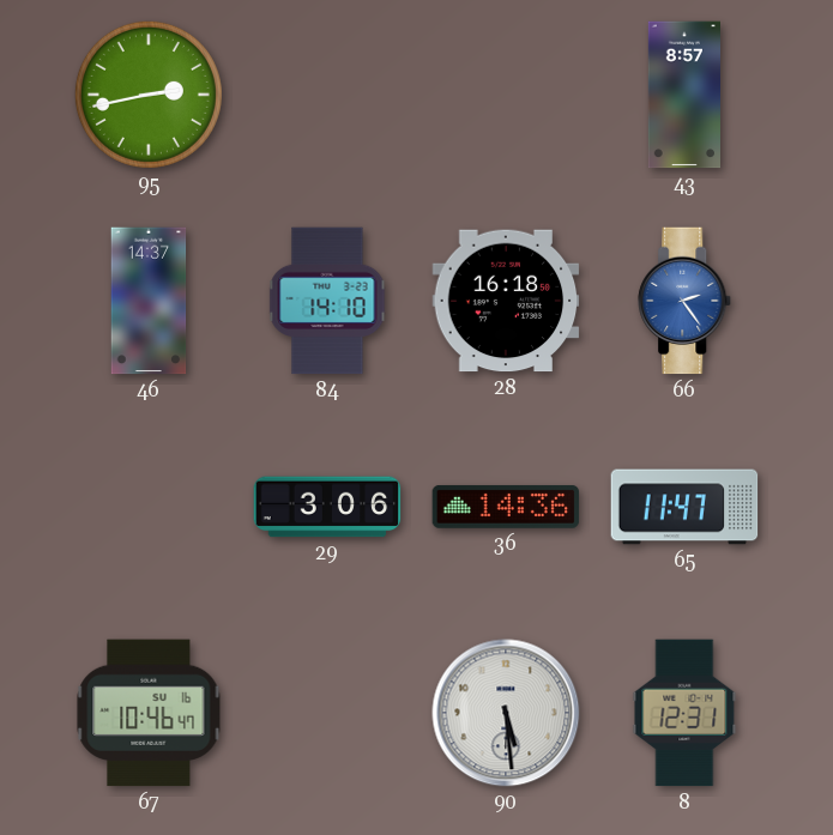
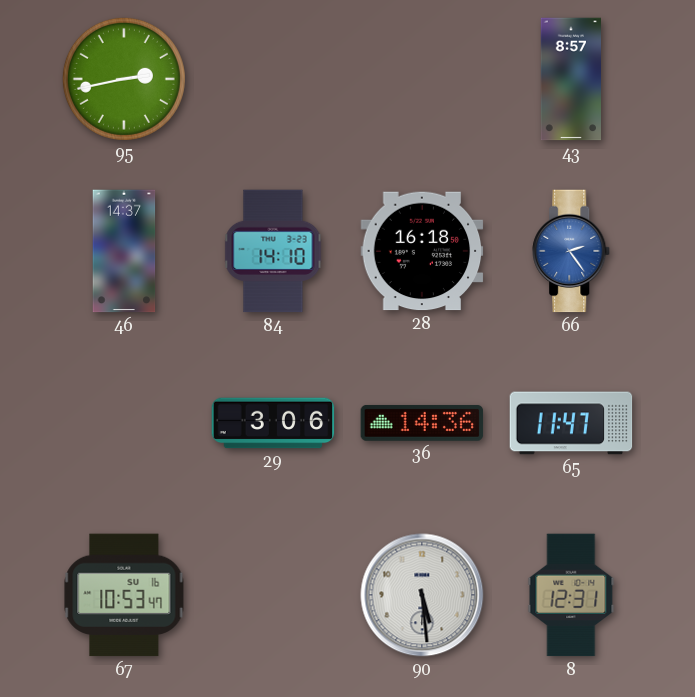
67: 10:46 -> 10:53
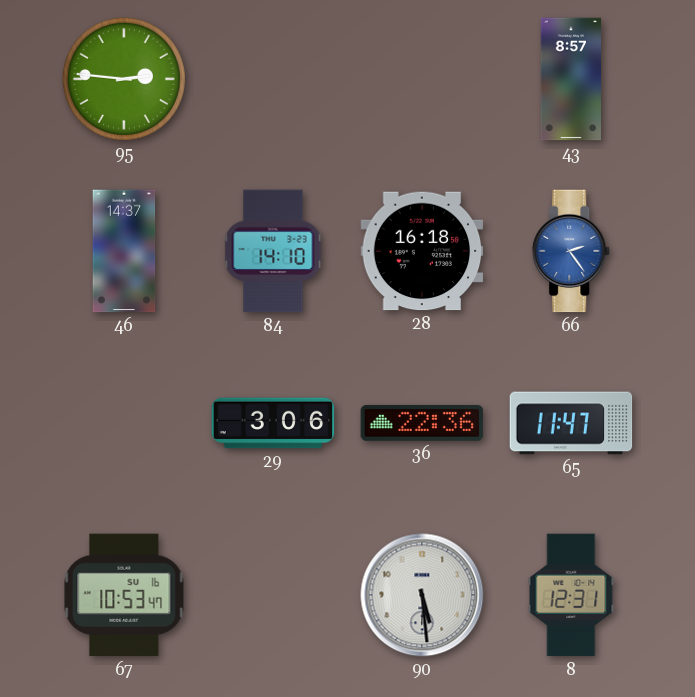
95: 2:43 -> 2:46
36: 14:36 -> 22:36
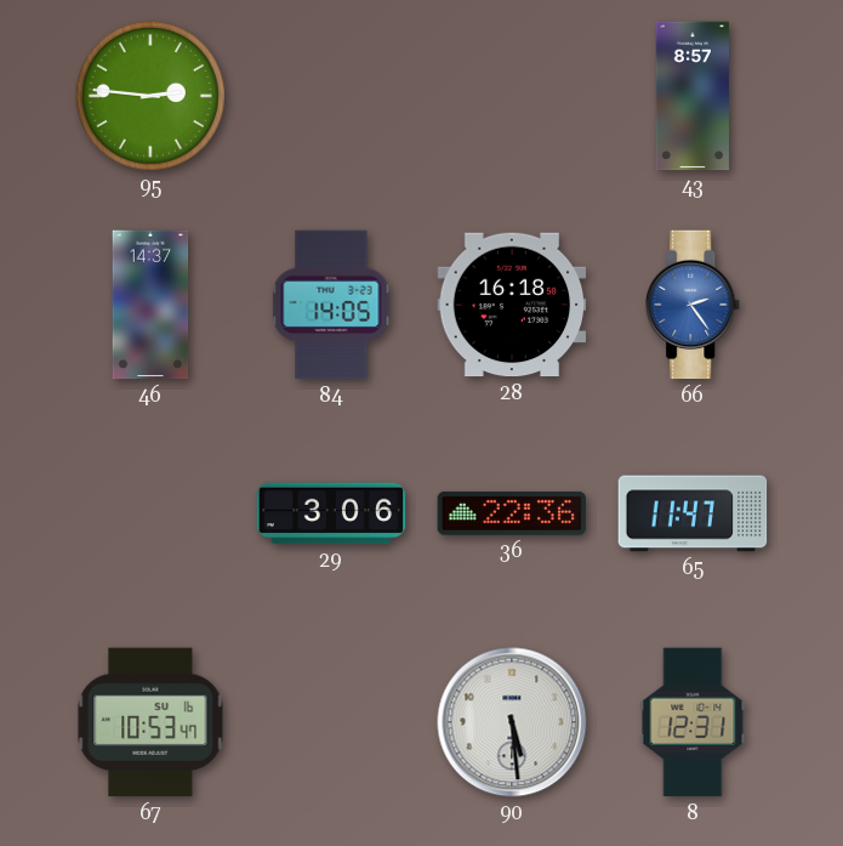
84: 14:10 -> 14:05
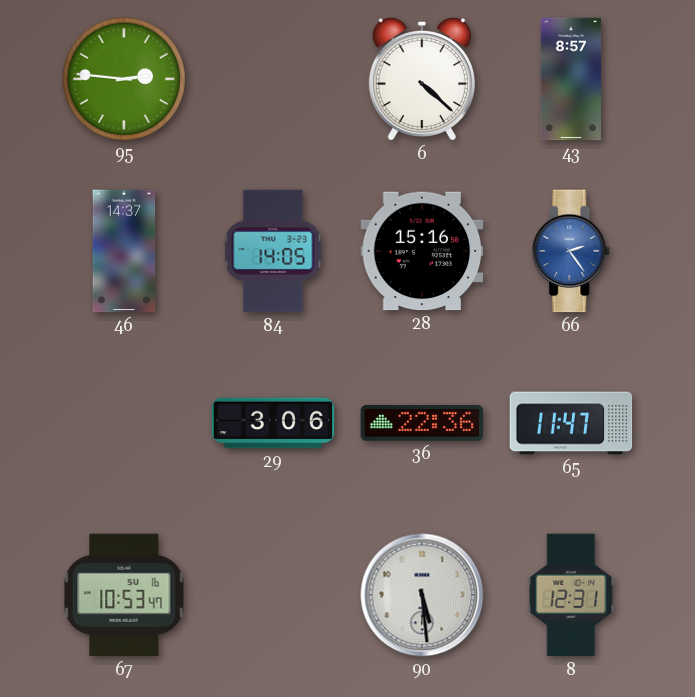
6: none -> 4:22
28: 16:18 -> 15:16
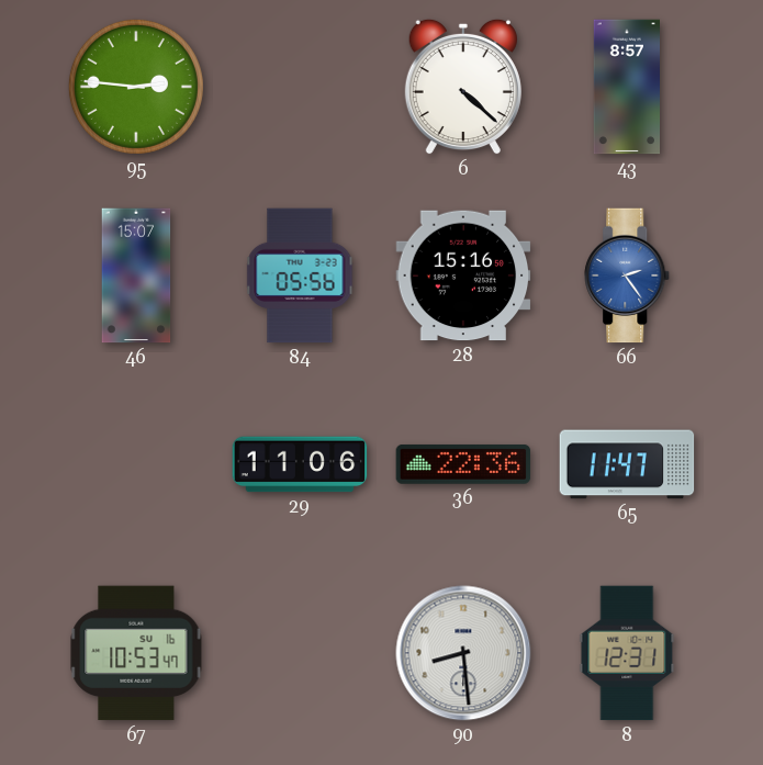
46: 14:37 -> 15:07
84: 14:05 -> 05:56
29: 3:06 -> 11:06
90: 5:29 -> 8:29
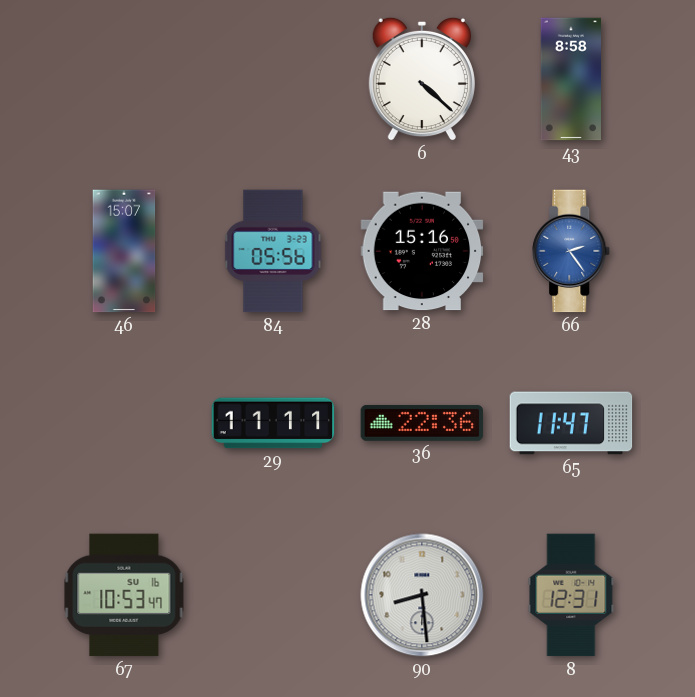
95: 2:46 -> none
43: 8:57 -> 8:58
29: 11:06 -> 11:11
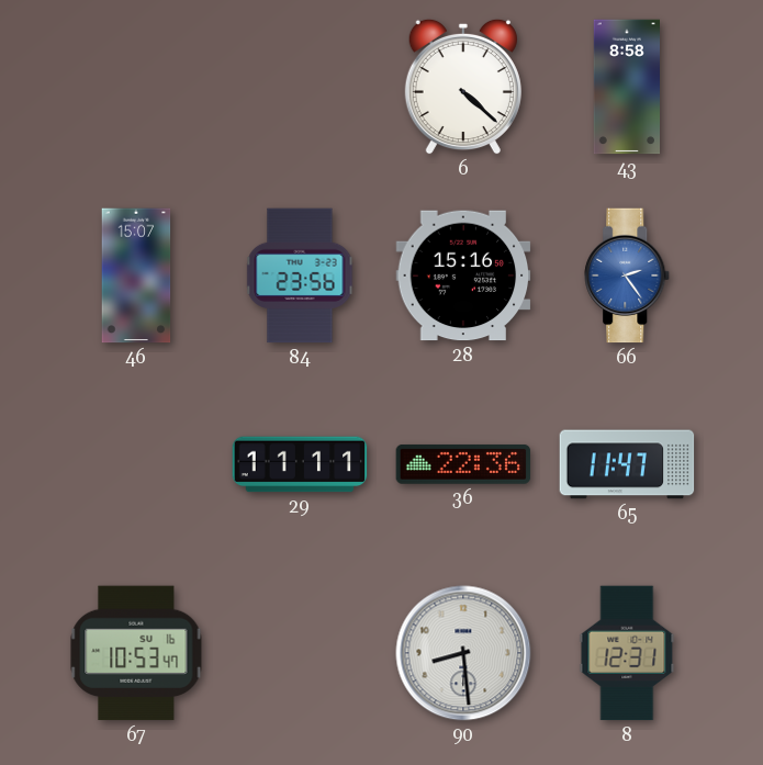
84: 05:56 -> 23:56
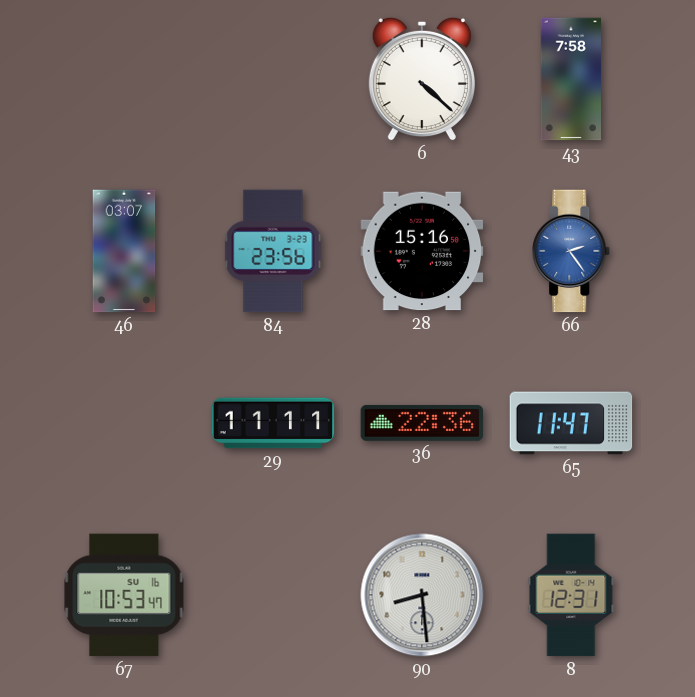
43: 8:58 -> 7:58
46: 15:07 -> 03:07
